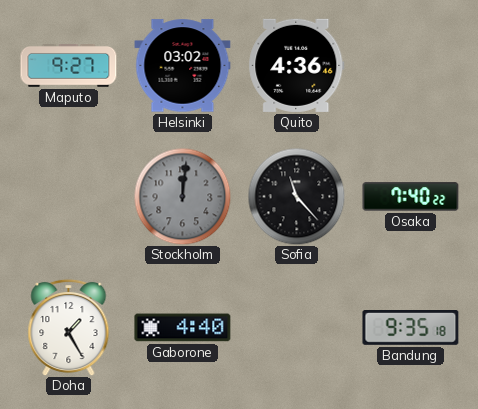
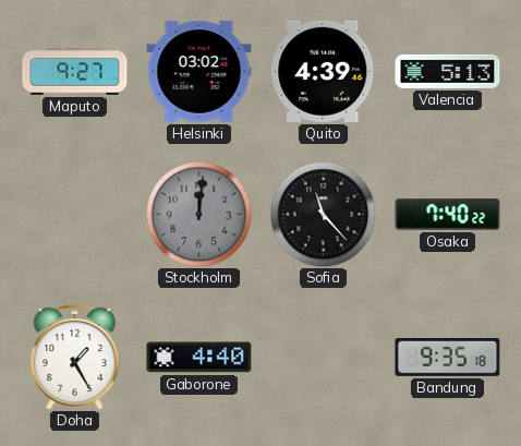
Quito: 4:36 -> 4:39
Valencia: none -> 5:13
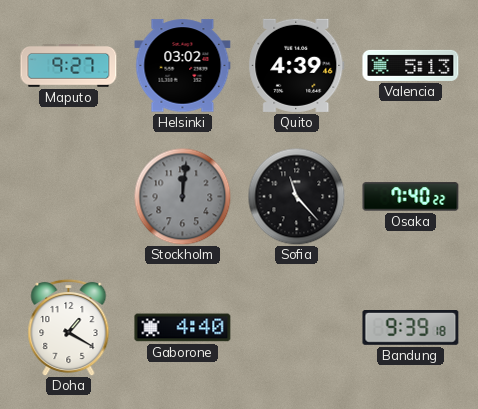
Doha: 1:25 -> 1:20
Bandung: 9:35 -> 9:39
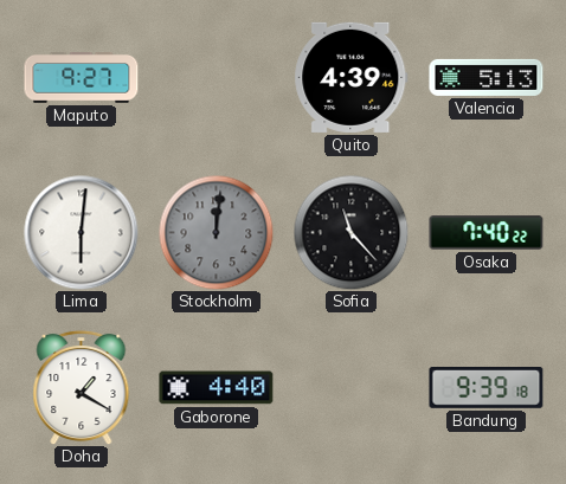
Helsinki: 03:02 -> none
Lima: none -> 6:01
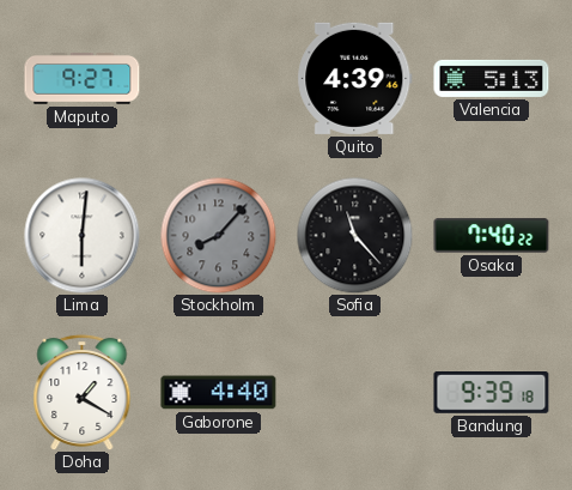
Stockholm: 12:01 -> 8:07
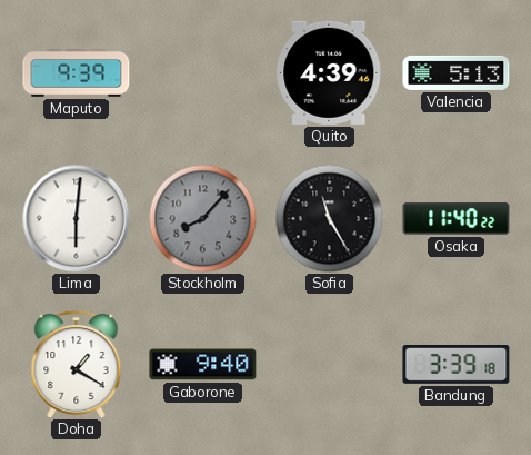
Maputo: 9:27 -> 9:39
Sofia: 11:23 -> 11:25
Osaka: 7:40 -> 11:40
Gaborone: 4:40 -> 9:40
Bandung: 9:39 -> 3:39
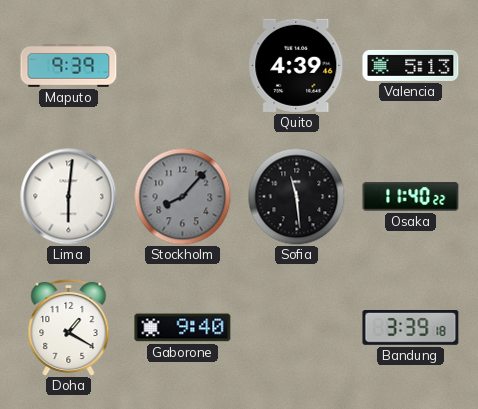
Sofia: 11:25 -> 11:29
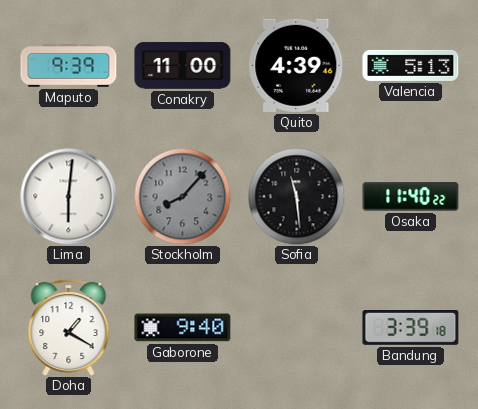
Conakry: none -> 11:00
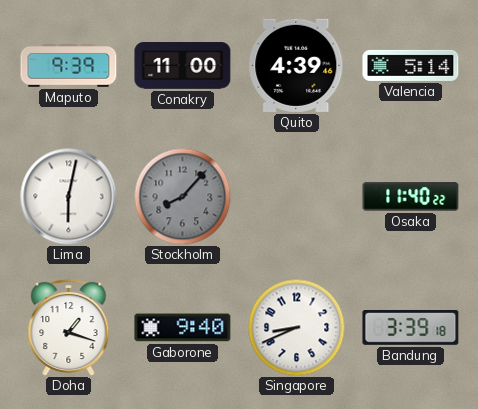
Valencia: 5:13 -> 5:14
Lima: 6:01 -> 6:02
Sofia: 11:29 -> none
Doha: 1:20 -> 1:18
Singapore: none -> 8:41
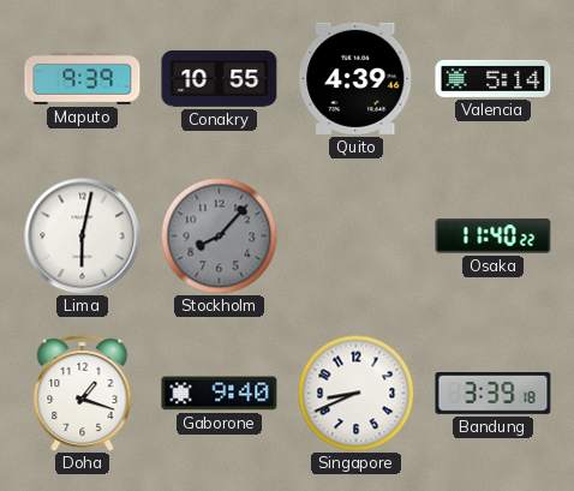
Conakry: 11:00 -> 10:55
